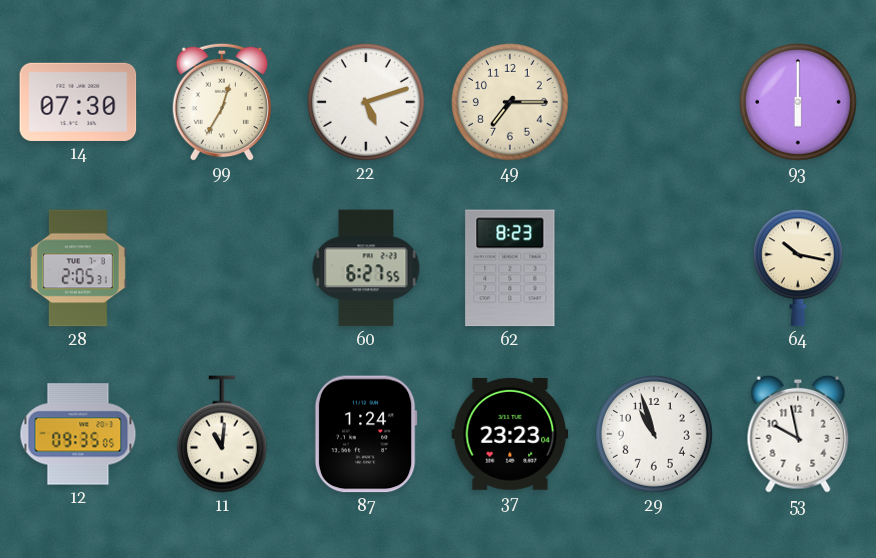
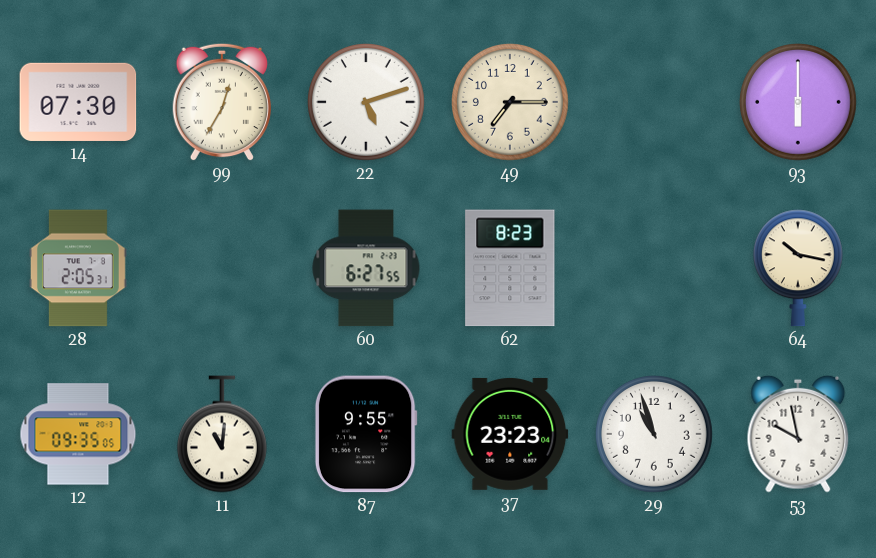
87: 1:24 -> 9:55
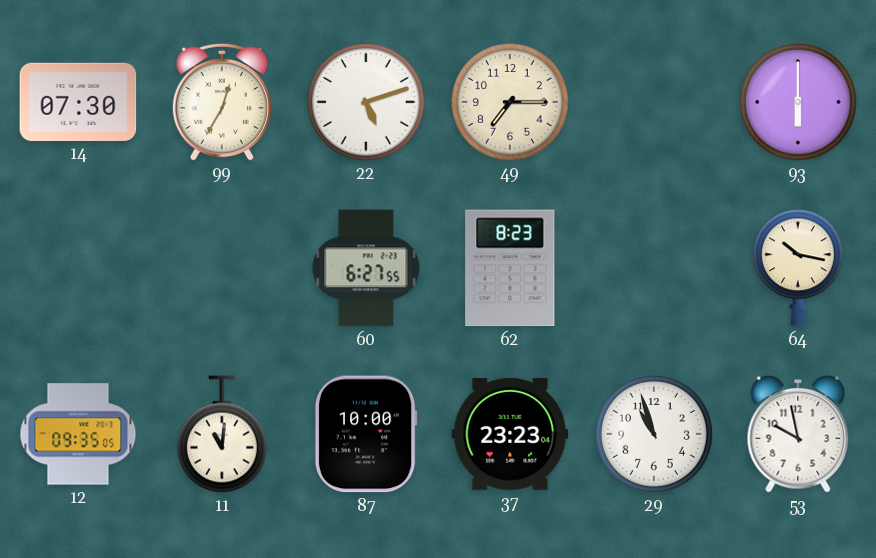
28: 2:05 -> none
87: 9:55 -> 10:00
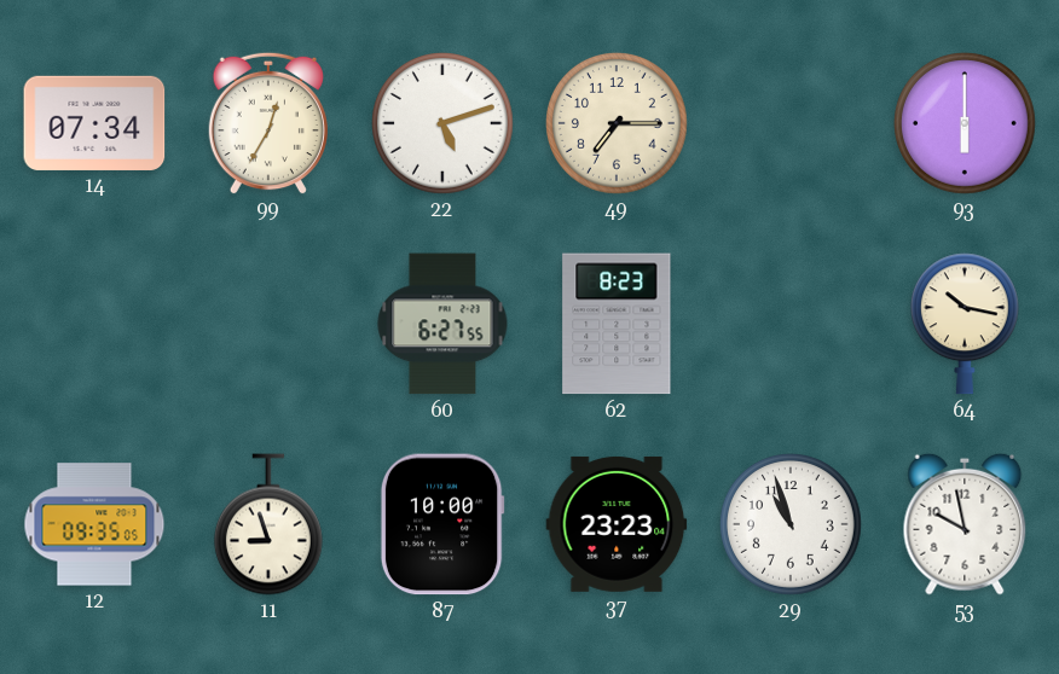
14: 07:30 -> 07:34
11: 11:01 -> 8:57
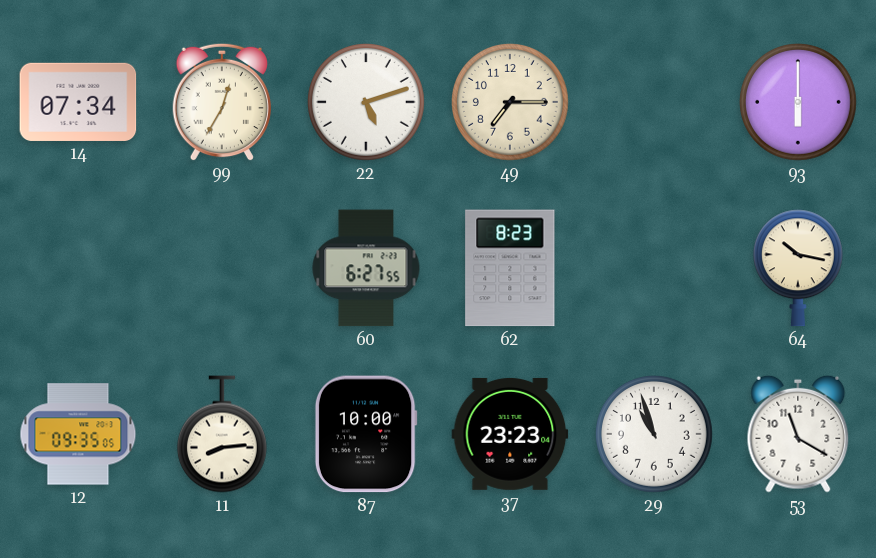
11: 8:57 -> 8:14
53: 9:58 -> 11:20
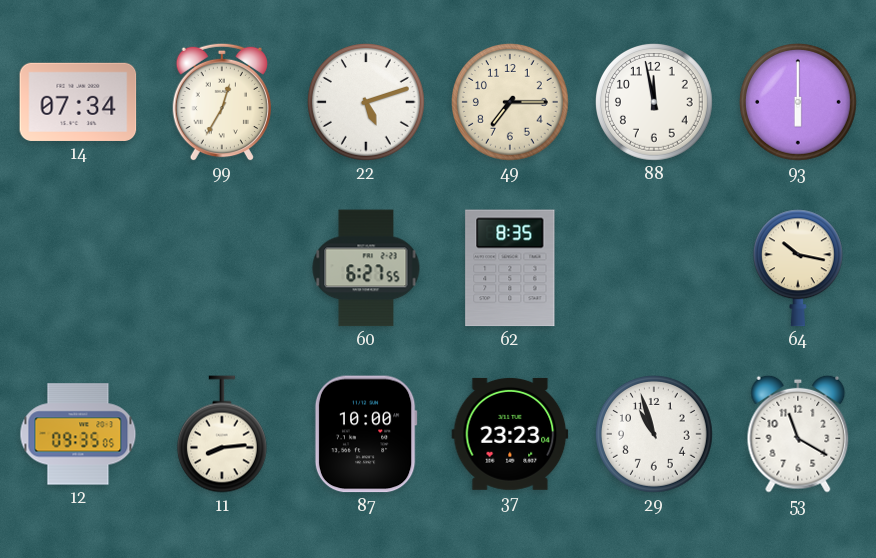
88: none -> 11:58
62: 8:23 -> 8:35
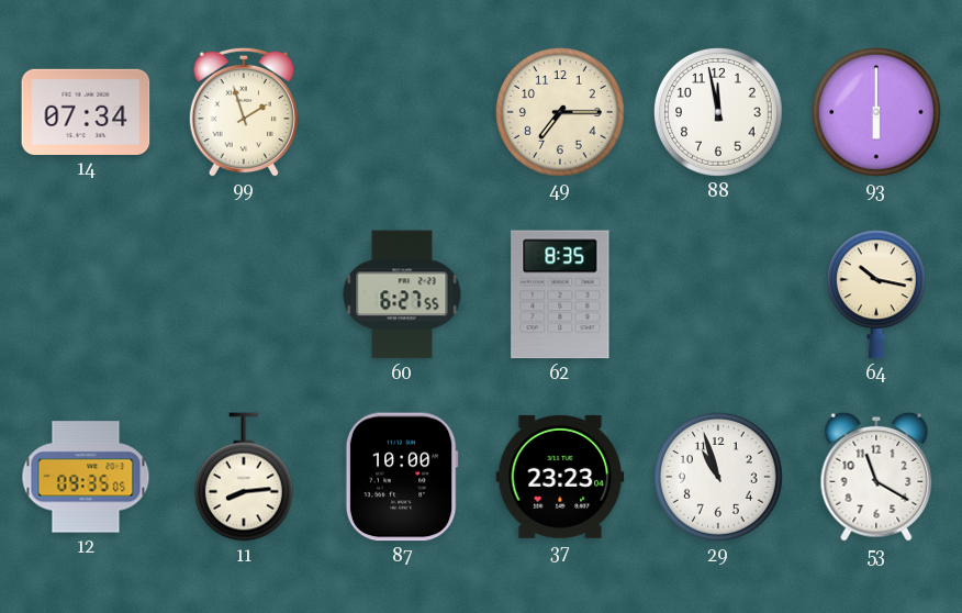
99: 12:35 -> 1:57
22: 5:12 -> none
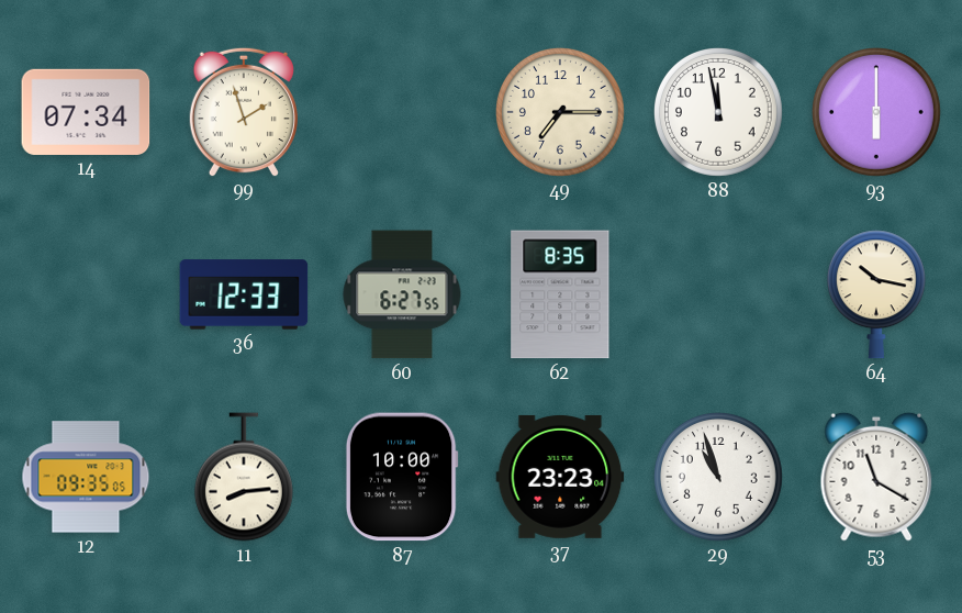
36: none -> 12:33
